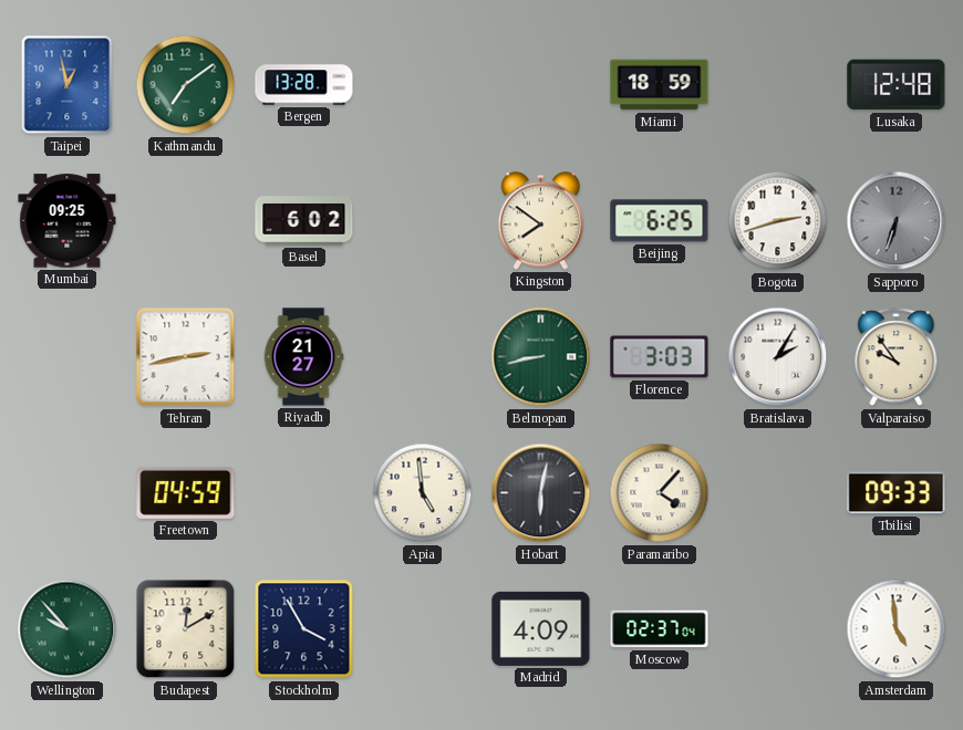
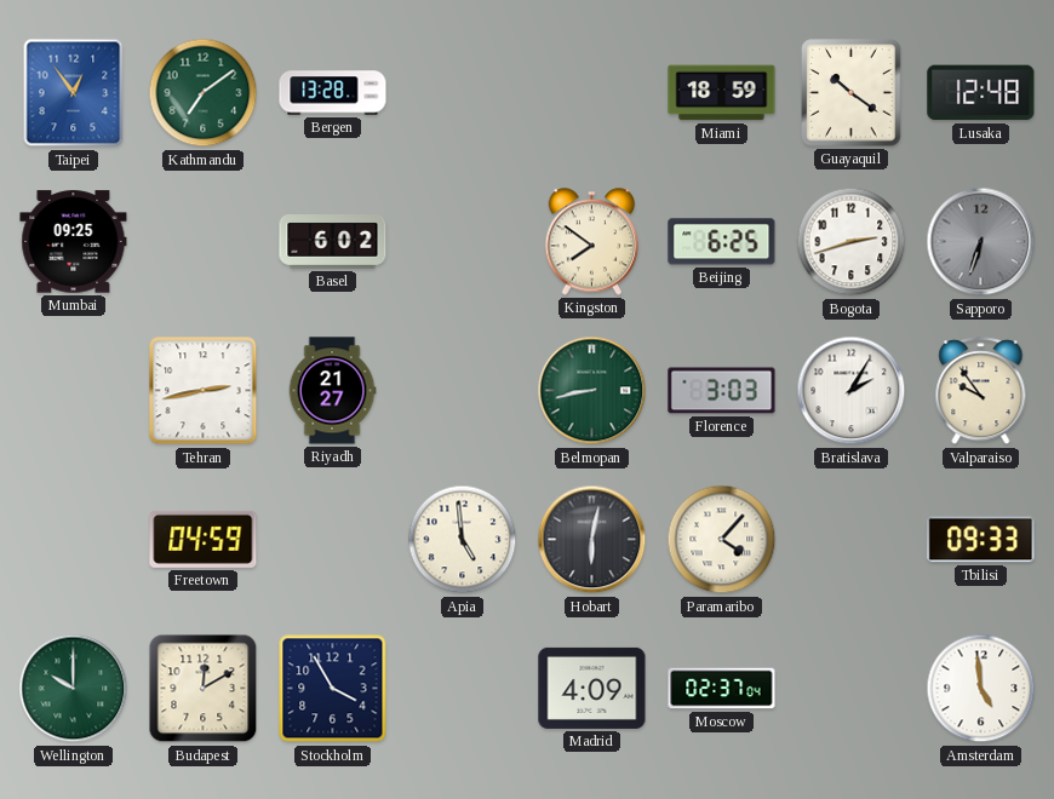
Taipei: 12:58 -> 12:54
Guayaquil: none -> 10:21
Wellington: 9:53 -> 10:00
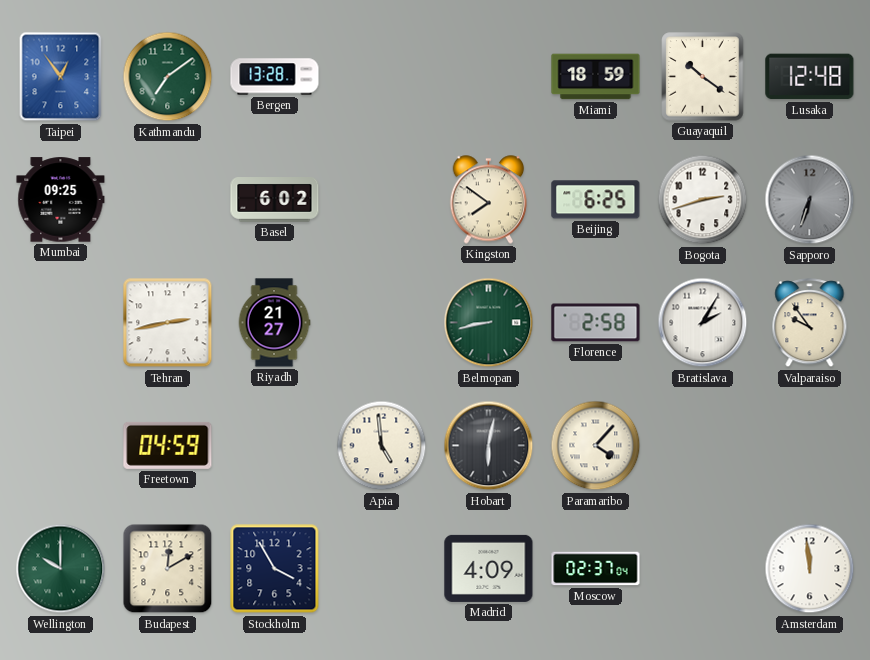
Florence: 3:03 -> 2:58
Tbilisi: 09:33 -> none
Amsterdam: 4:59 -> 11:59
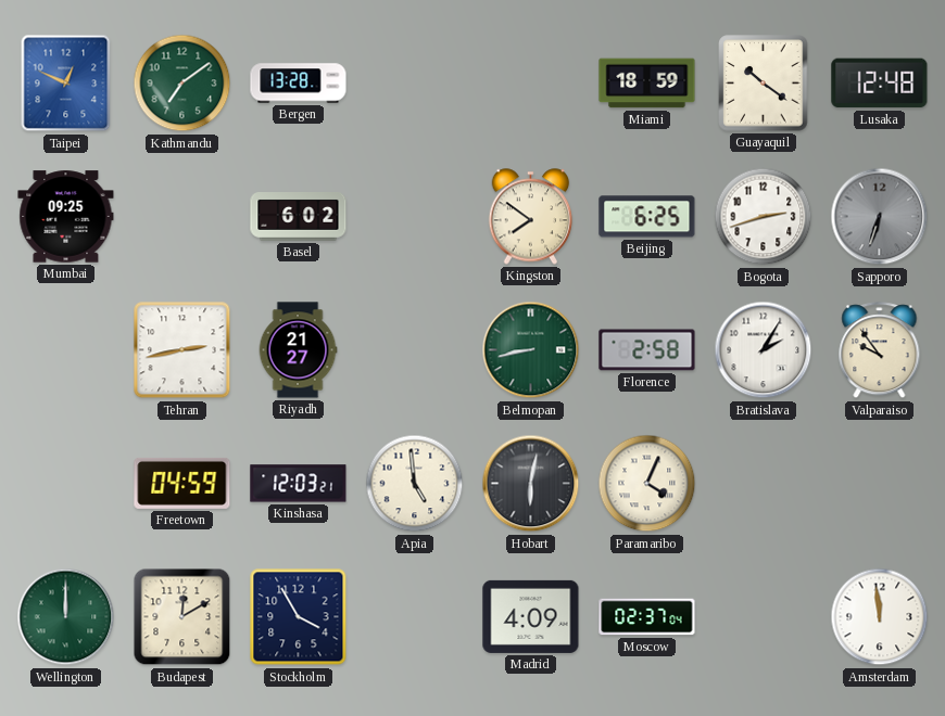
Taipei: 12:54 -> 12:49
Kinshasa: none -> 12:03
Paramaribo: 4:07 -> 4:04
Wellington: 10:00 -> 12:00
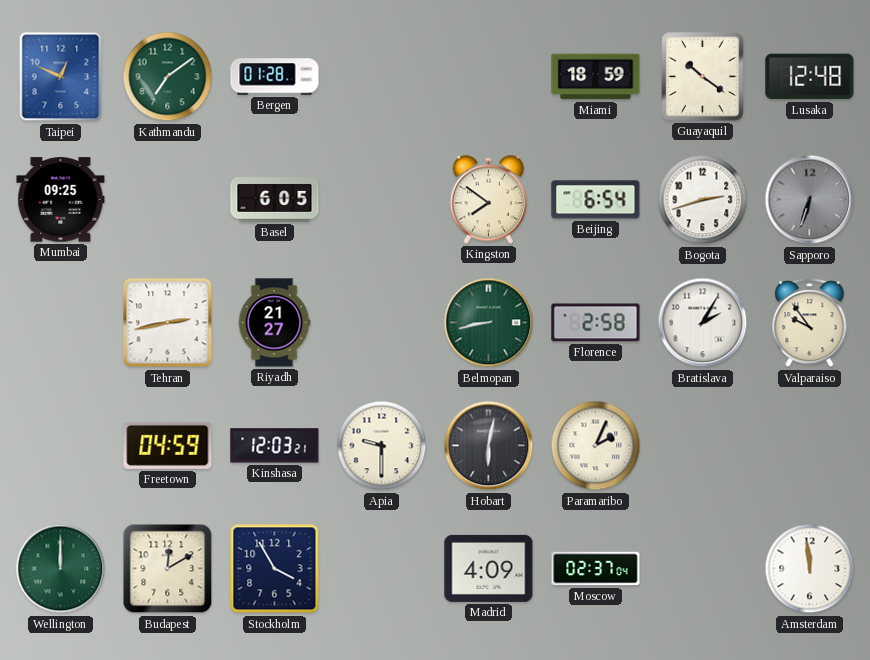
Bergen: 13:28 -> 01:28
Basel: 6:02 -> 6:05
Beijing: 6:25 -> 6:54
Apia: 4:59 -> 9:30
Paramaribo: 4:04 -> 2:04
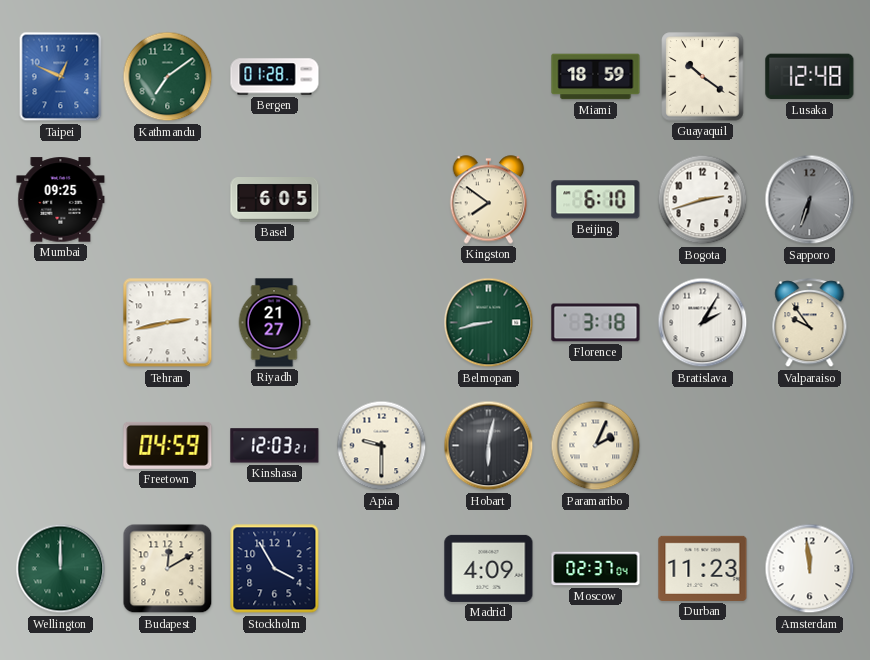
Beijing: 6:54 -> 6:10
Florence: 2:58 -> 3:18
Durban: none -> 11:23
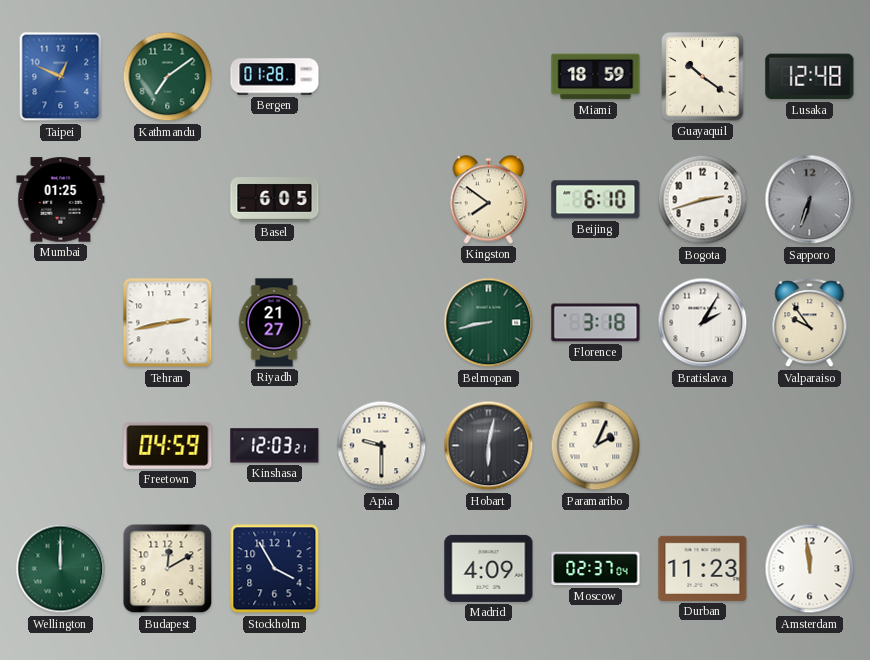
Mumbai: 09:25 -> 01:25
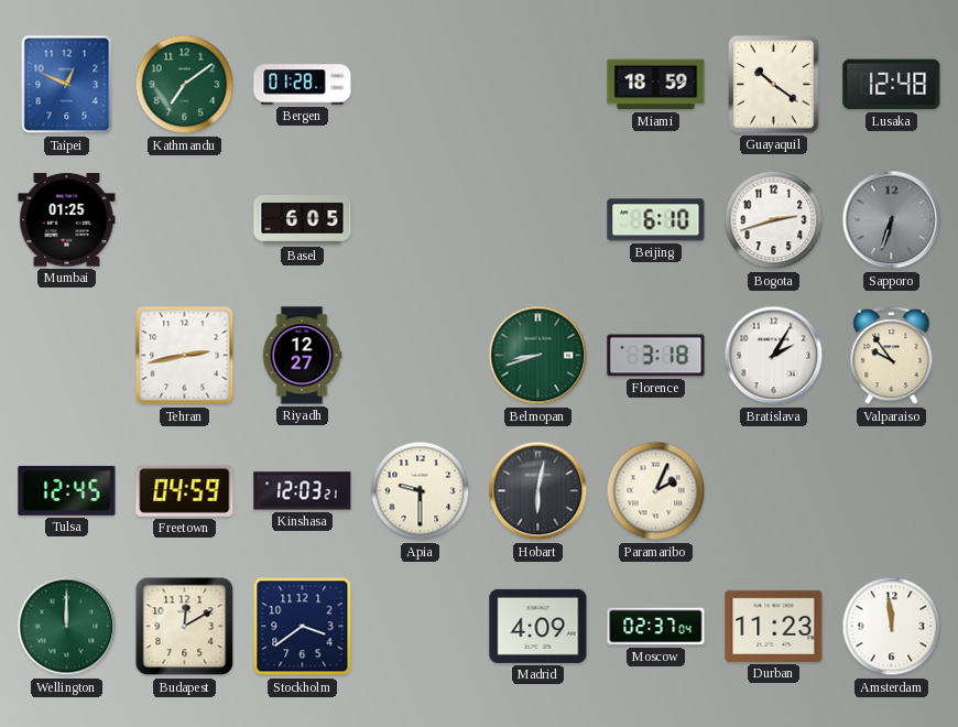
Kingston: 7:51 -> none
Riyadh: 21:27 -> 12:27
Belmopan: 8:43 -> 8:42
Tulsa: none -> 12:45
Stockholm: 3:55 -> 3:39
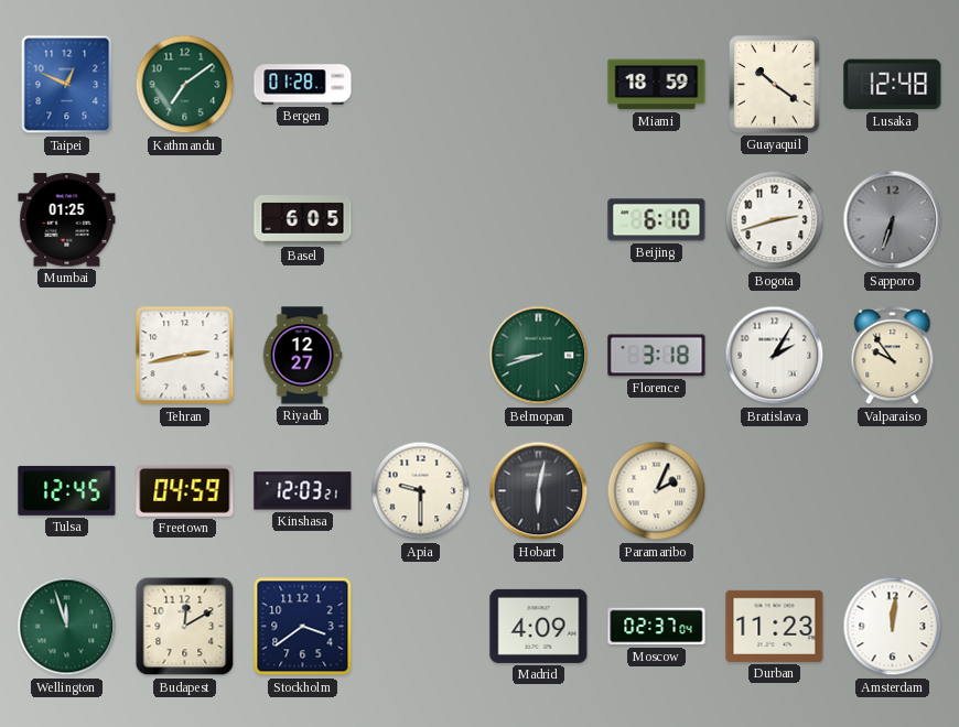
Wellington: 12:00 -> 11:57
Amsterdam: 11:59 -> 12:01
